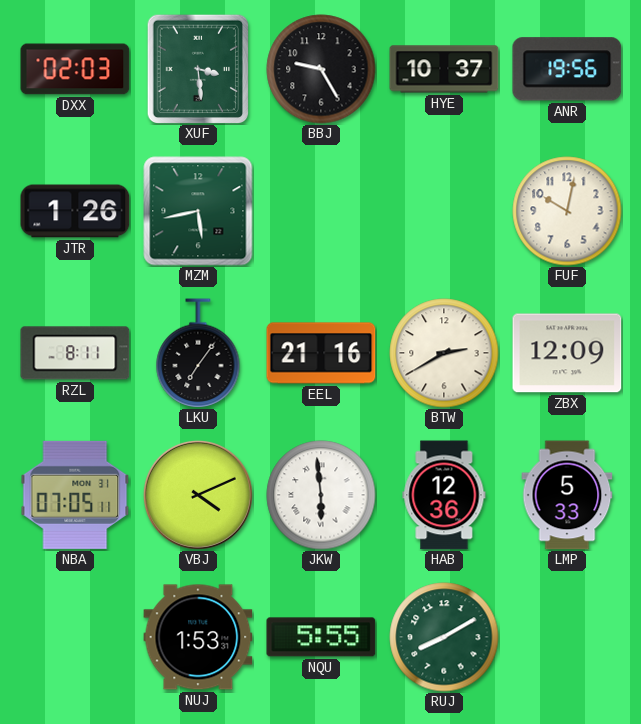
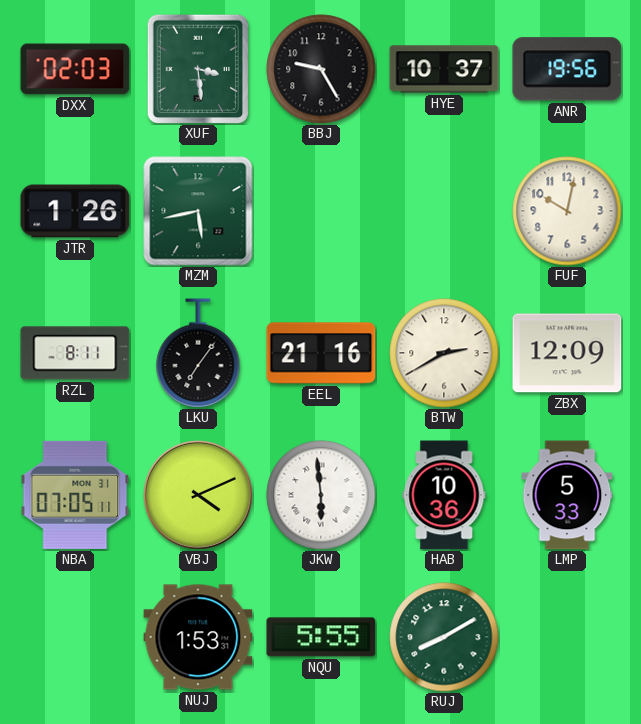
HAB: 12:36 -> 10:36
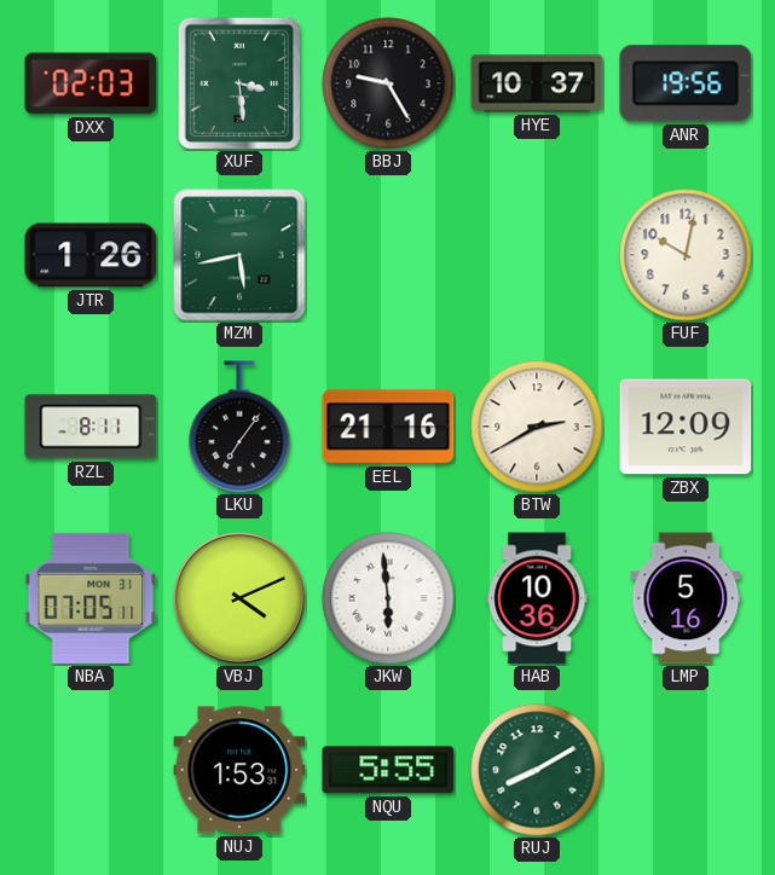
LMP: 5:33 -> 5:16
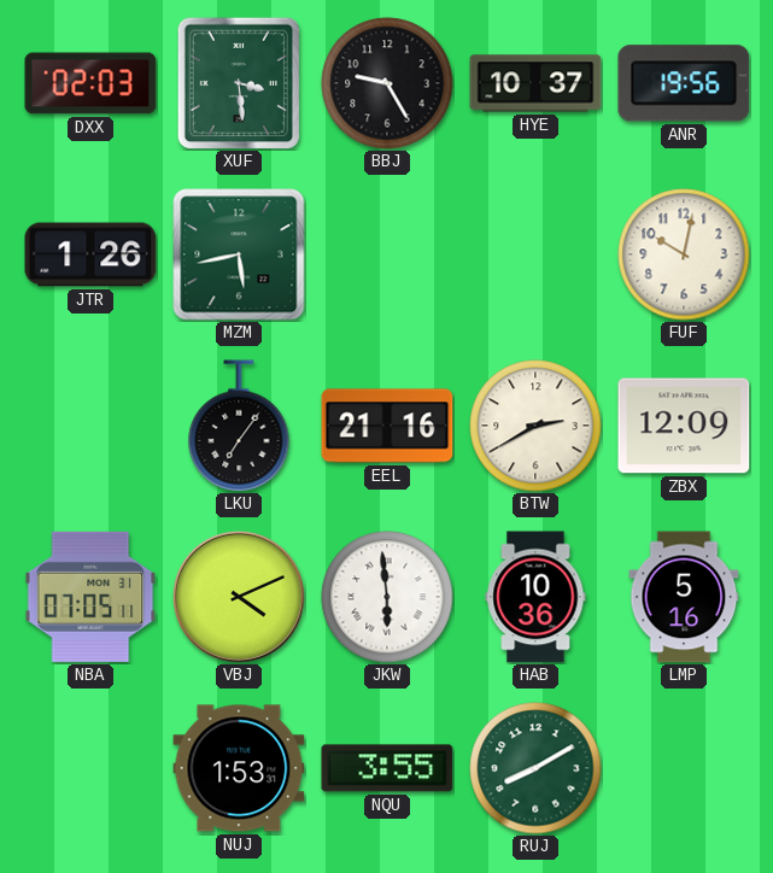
RZL: 8:11 -> none
NQU: 5:55 -> 3:55
